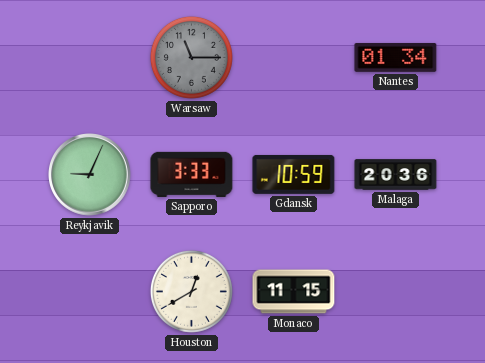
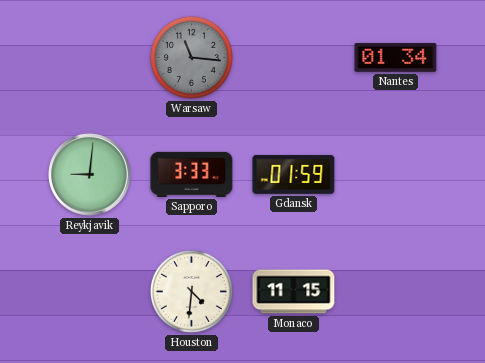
Warsaw: 11:15 -> 11:16
Reykjavik: 9:04 -> 9:01
Gdansk: 10:59 -> 01:59
Malaga: 20:36 -> none
Houston: 12:40 -> 4:31
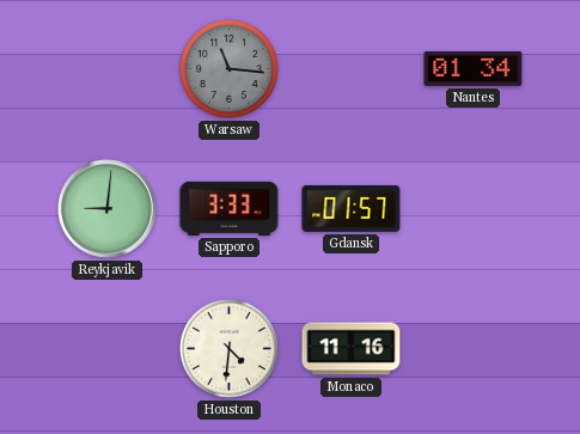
Gdansk: 01:59 -> 01:57
Monaco: 11:15 -> 11:16
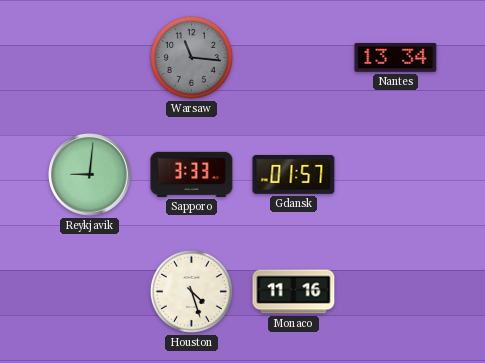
Nantes: 01:34 -> 13:34
Houston: 4:31 -> 4:27
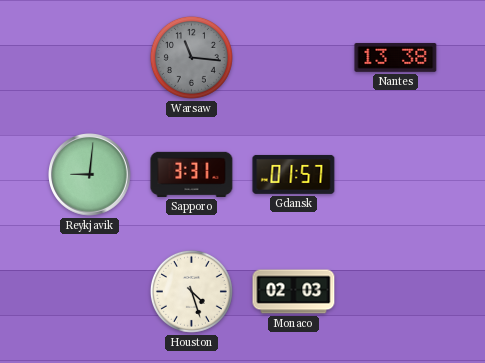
Nantes: 13:34 -> 13:38
Sapporo: 3:33 -> 3:31
Monaco: 11:16 -> 02:03
